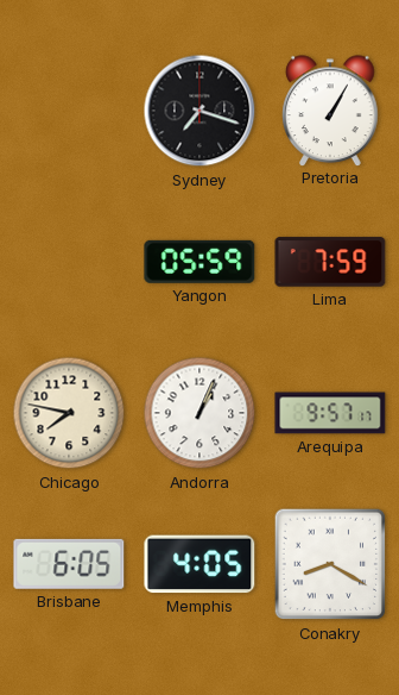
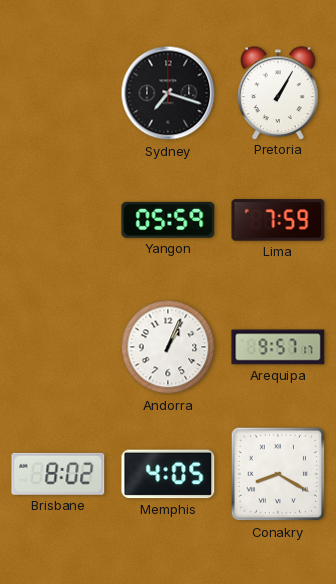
Chicago: 7:47 -> none
Brisbane: 6:05 -> 8:02
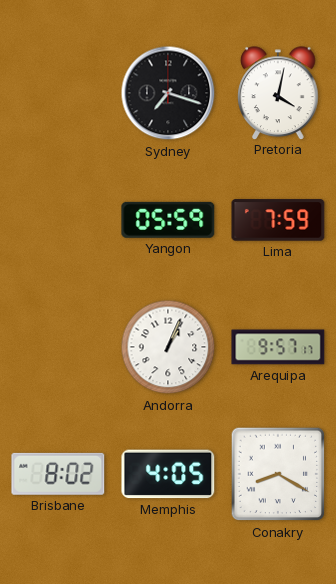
Pretoria: 1:05 -> 4:02
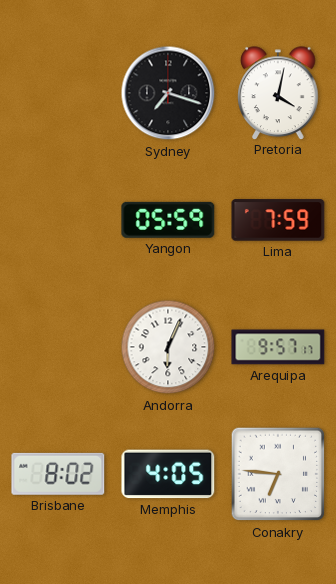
Andorra: 1:04 -> 6:04
Conakry: 8:20 -> 6:46
